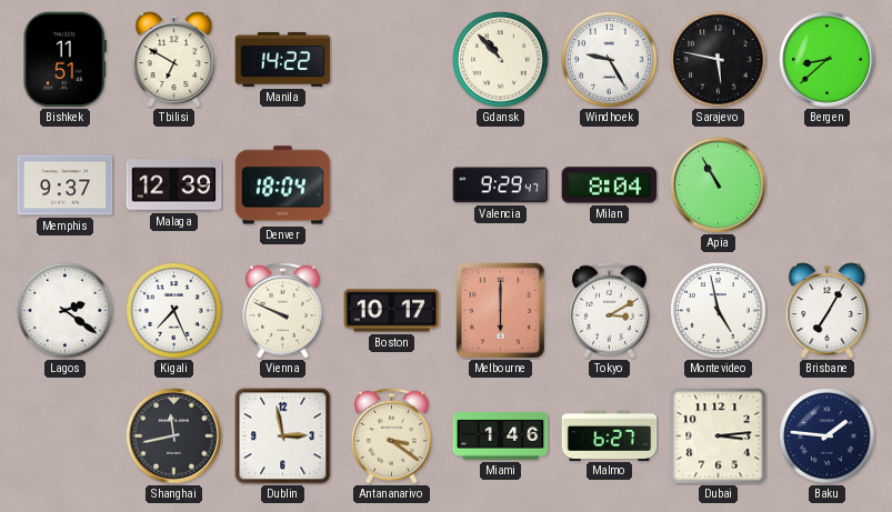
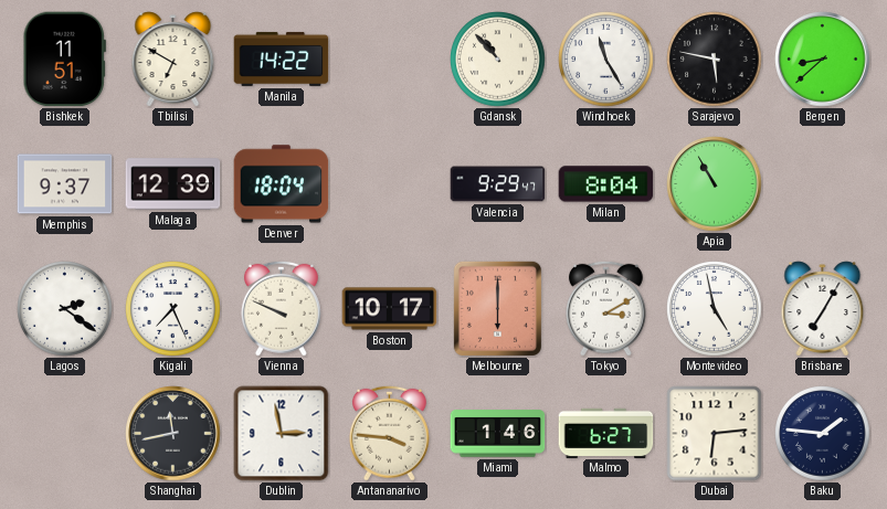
Windhoek: 9:25 -> 11:25
Antananarivo: 3:21 -> 3:46
Dubai: 3:14 -> 6:14
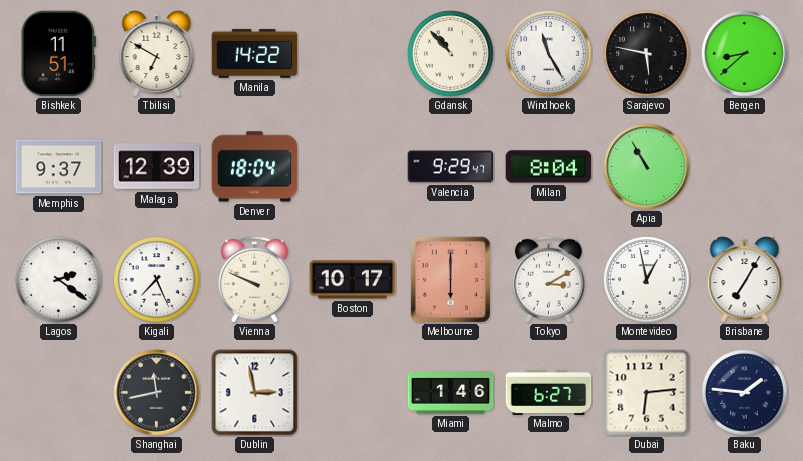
Montevideo: 4:58 -> 12:58
Antananarivo: 3:46 -> none
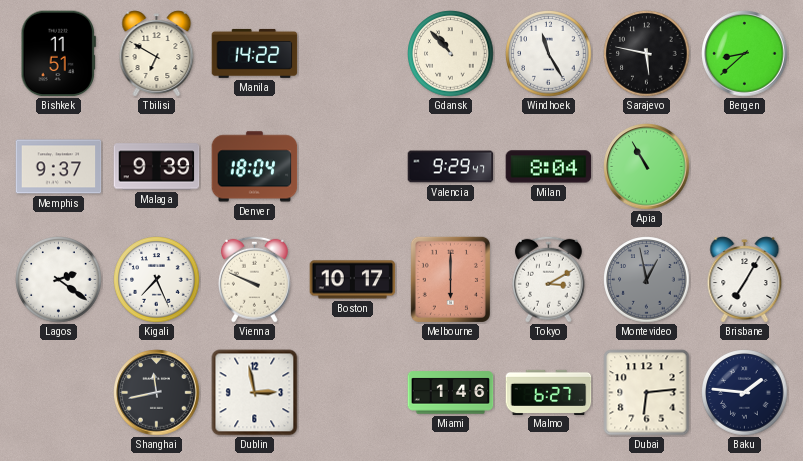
Malaga: 12:39 -> 9:39
Montevideo dial: white -> grey
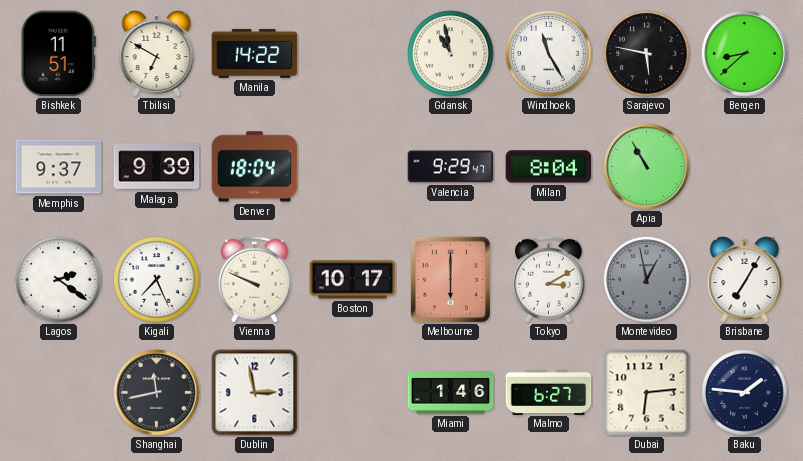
Gdansk: 10:53 -> 10:58
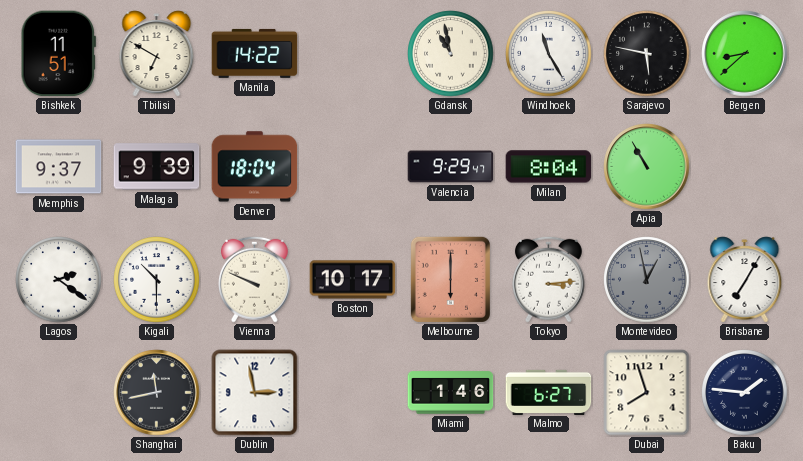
Kigali: 7:26 -> 10:30
Tokyo: 3:10 -> 3:14
Dubai: 6:14 -> 7:57
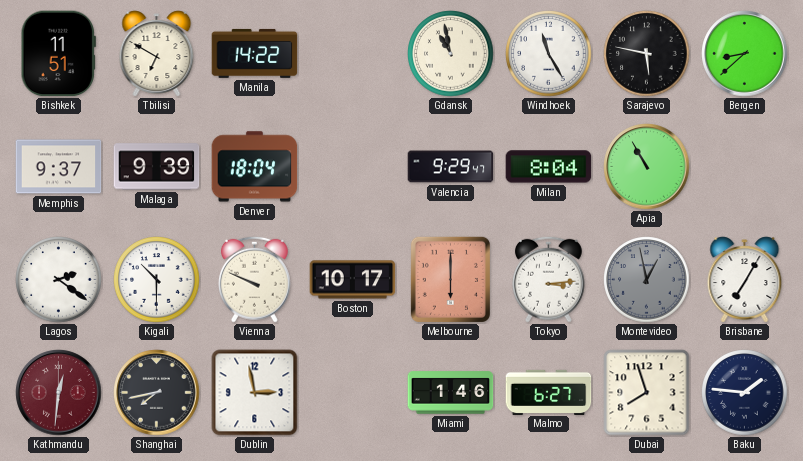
Kathmandu: none -> 12:31
Shanghai: 11:43 -> 7:43
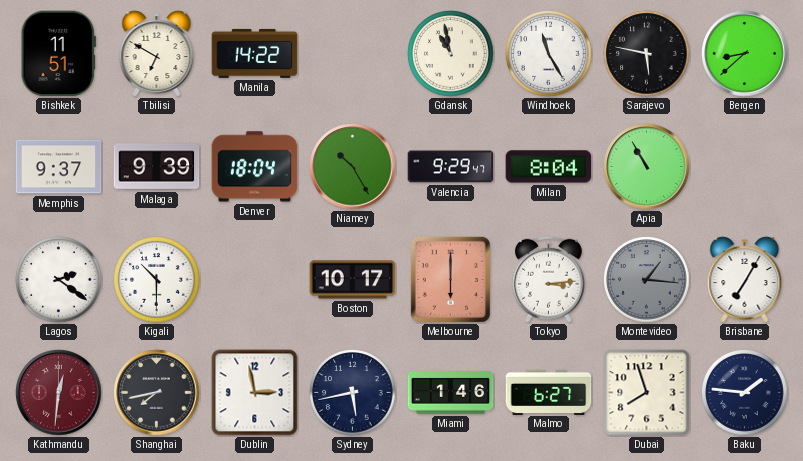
Niamey: none -> 10:25
Vienna: 9:49 -> none
Montevideo: 12:58 -> 1:16
Sydney: none -> 5:43
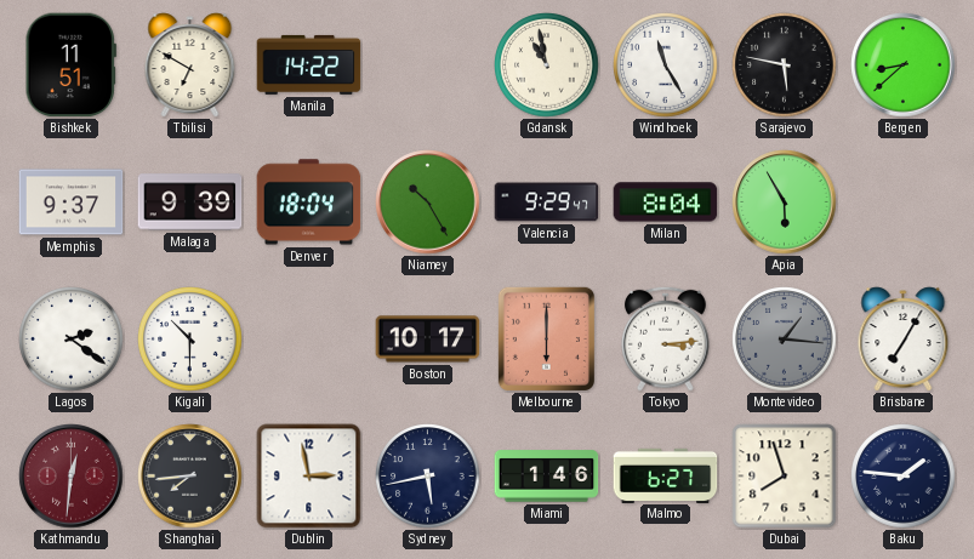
Apia: 10:55 -> 5:55
Shanghai: 7:43 -> 7:44
